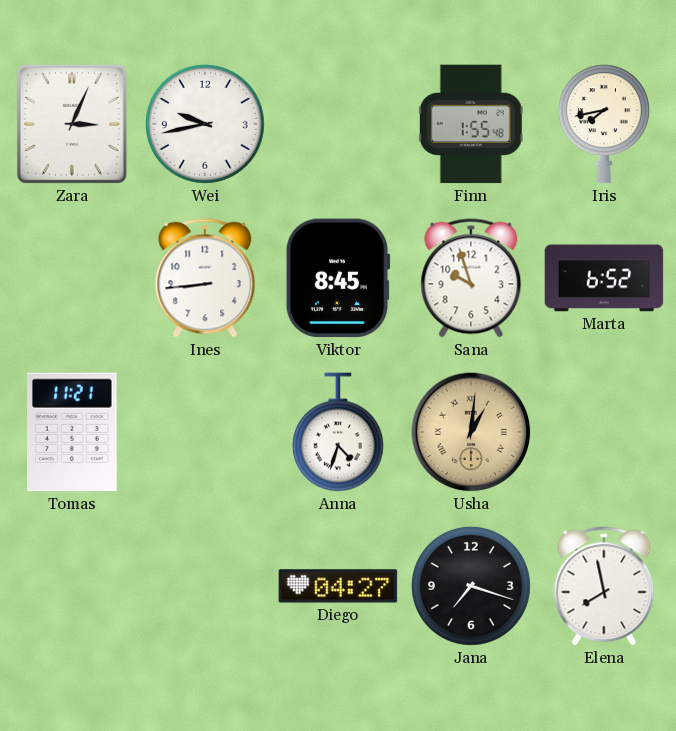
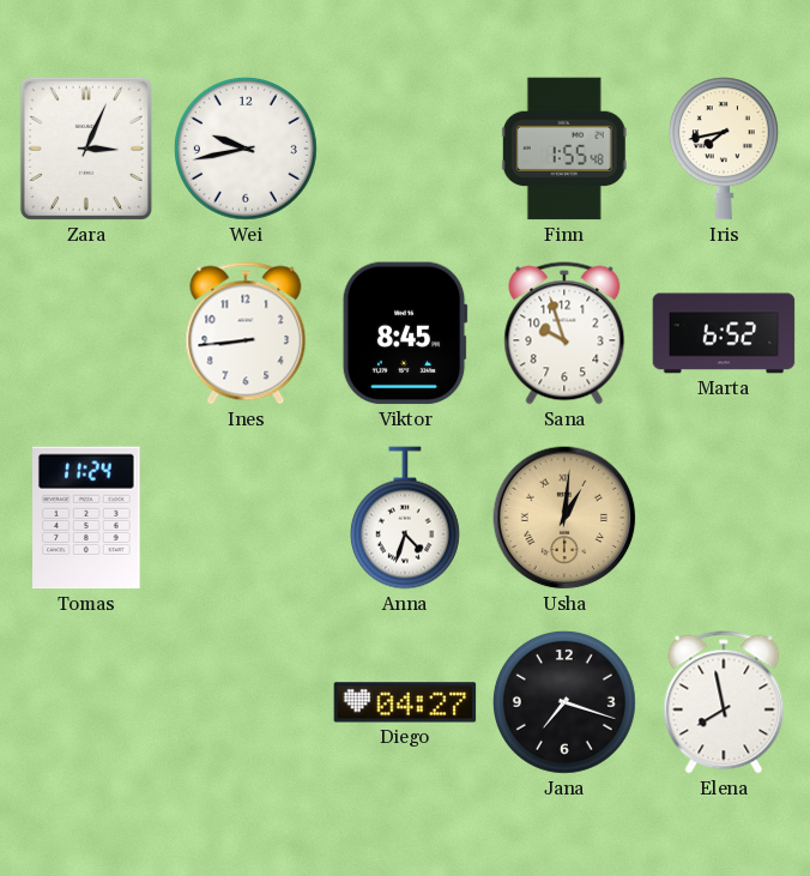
Tomas: 11:21 -> 11:24
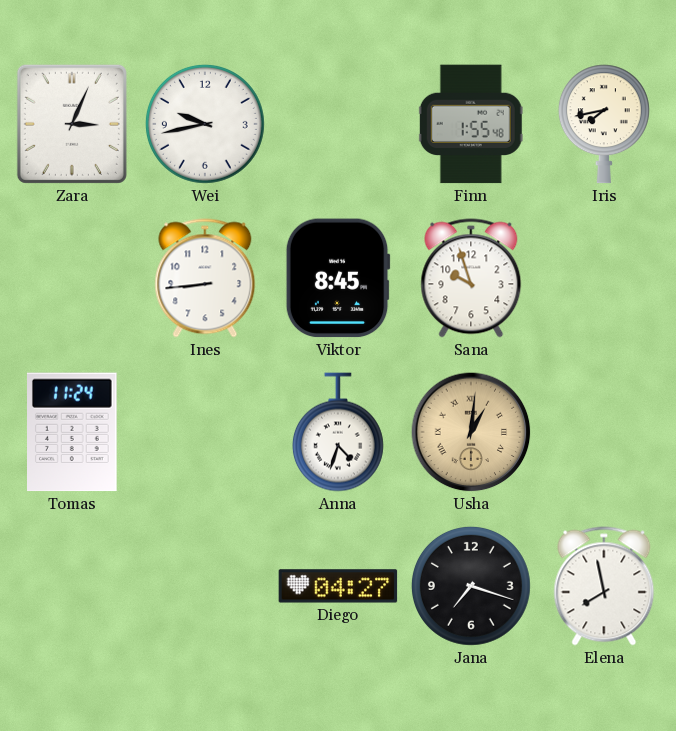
Marta: 6:52 -> none
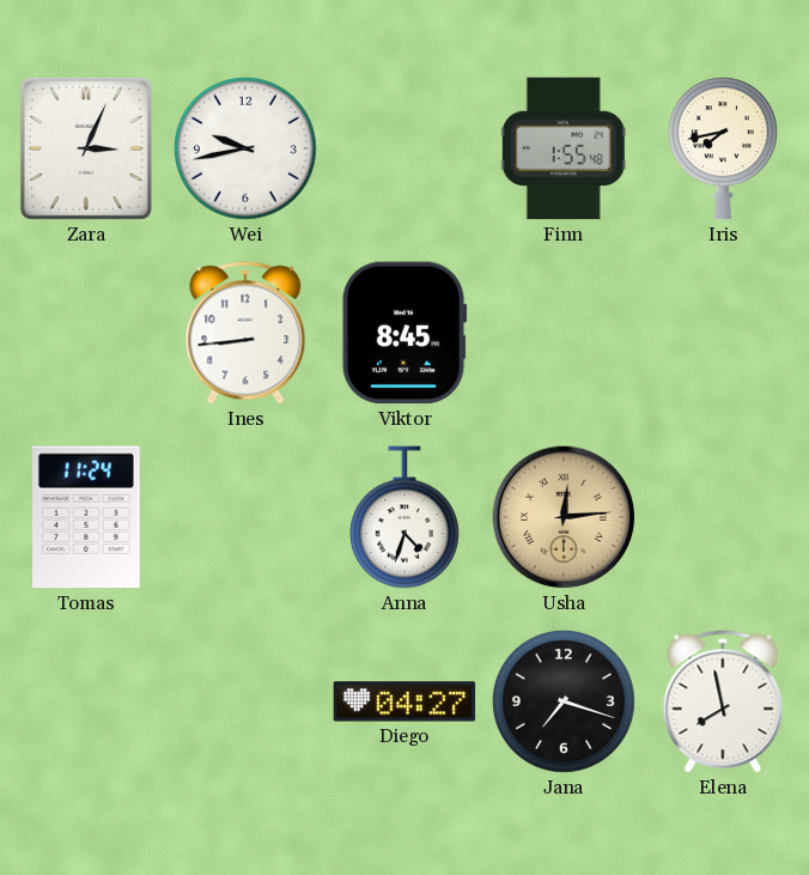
Sana: 9:57 -> none
Usha: 1:01 -> 12:14
